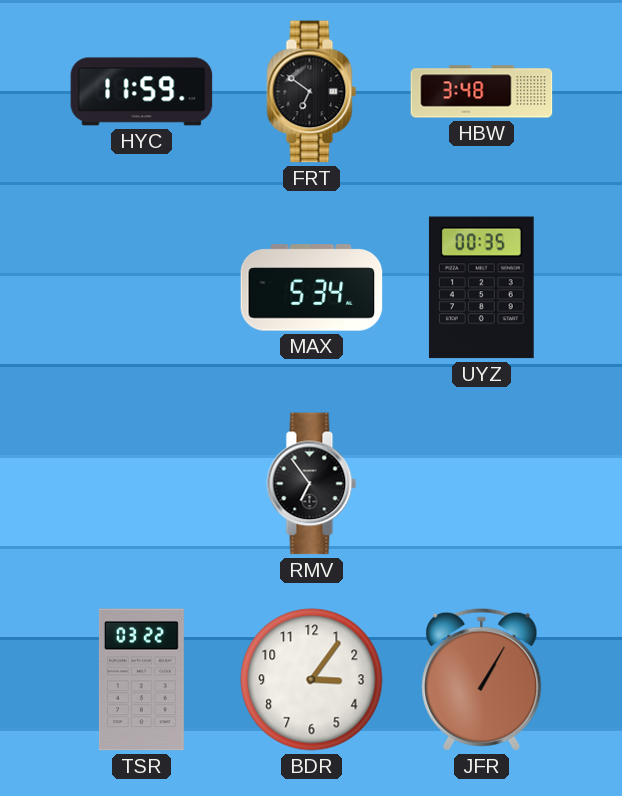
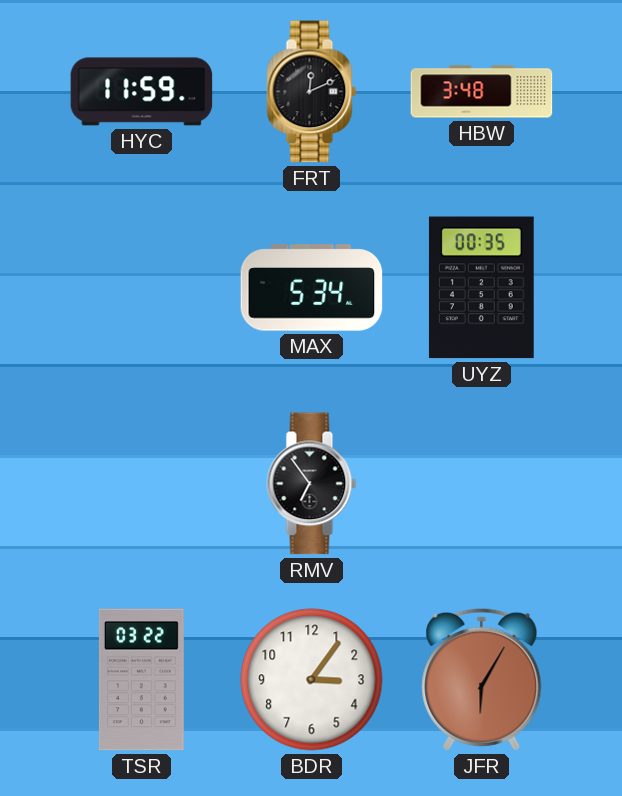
FRT: 6:51 -> 12:11
JFR: 1:05 -> 6:05
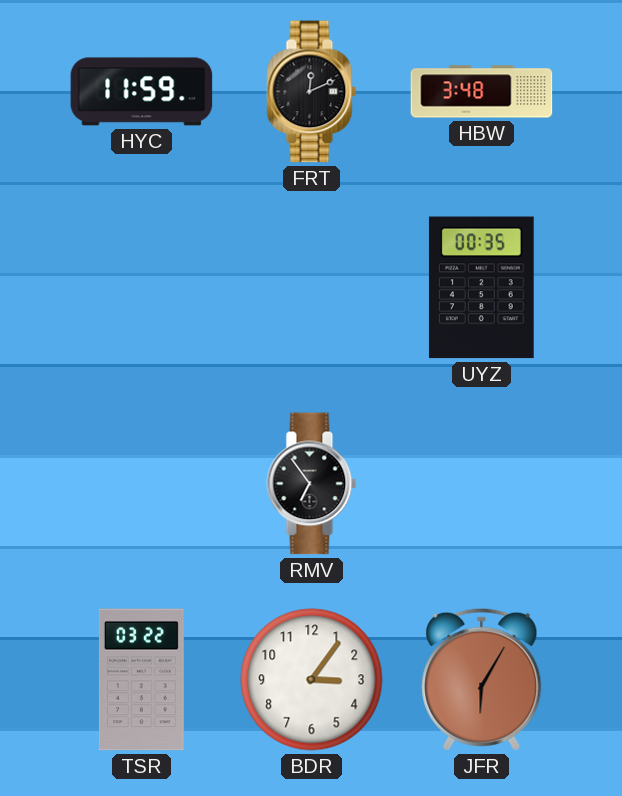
MAX: 5:34 -> none
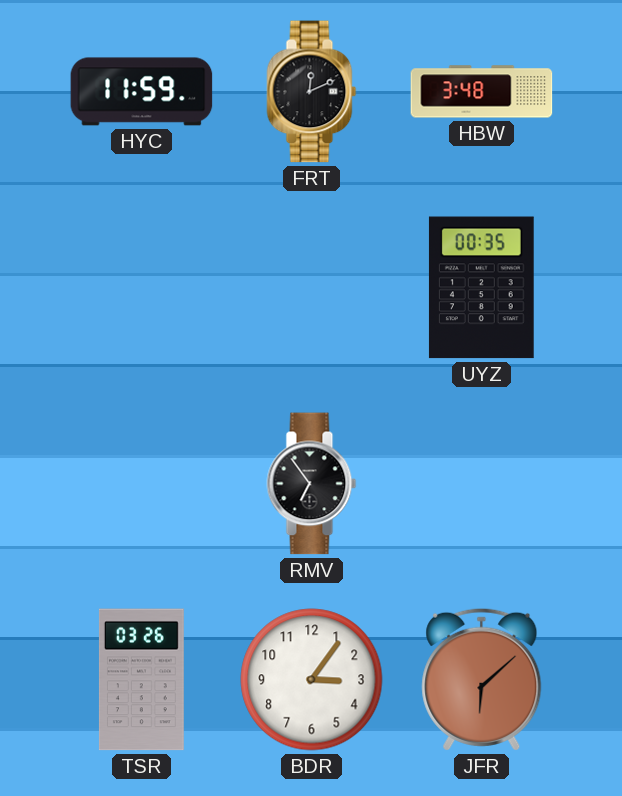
TSR: 03:22 -> 03:26
JFR: 6:05 -> 6:08
